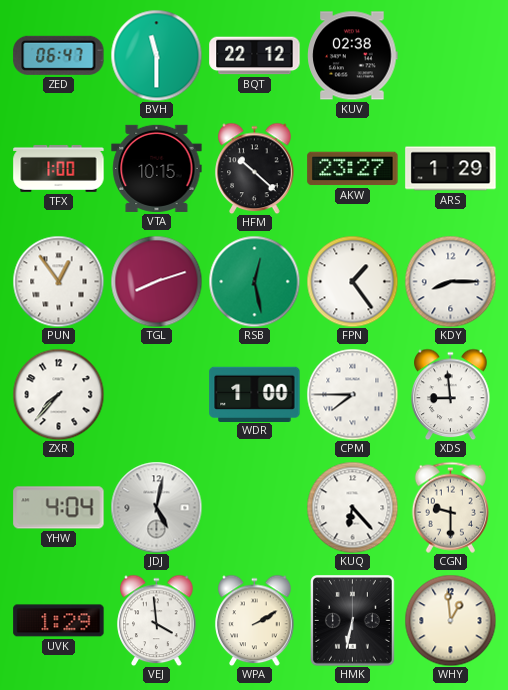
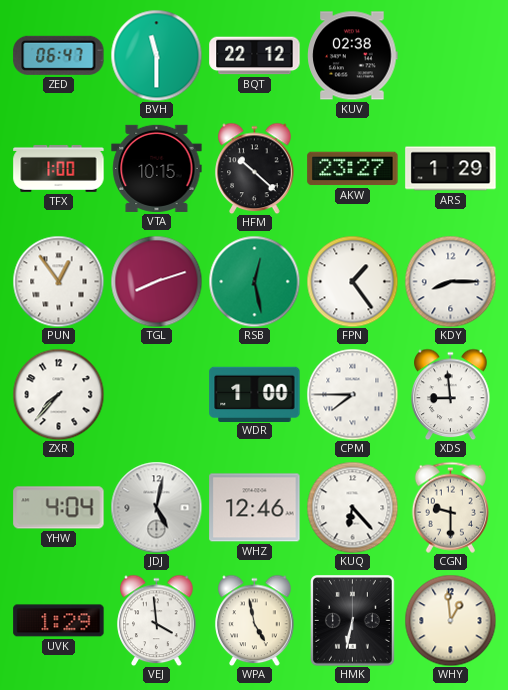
WHZ: none -> 12:46
WPA: 2:10 -> 4:58
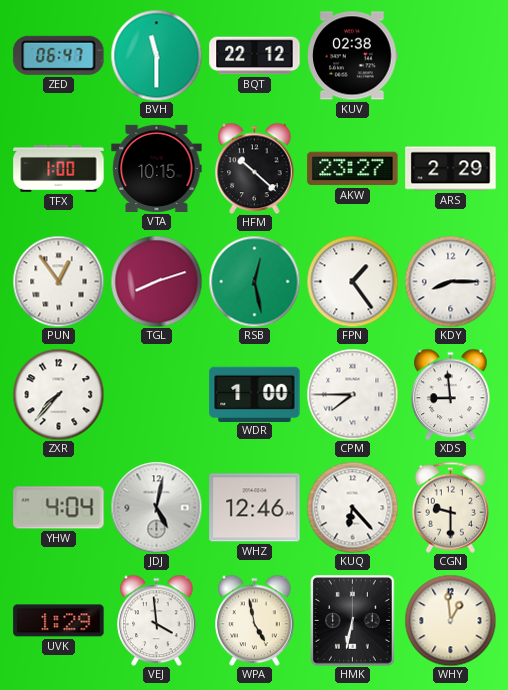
ARS: 1:29 -> 2:29
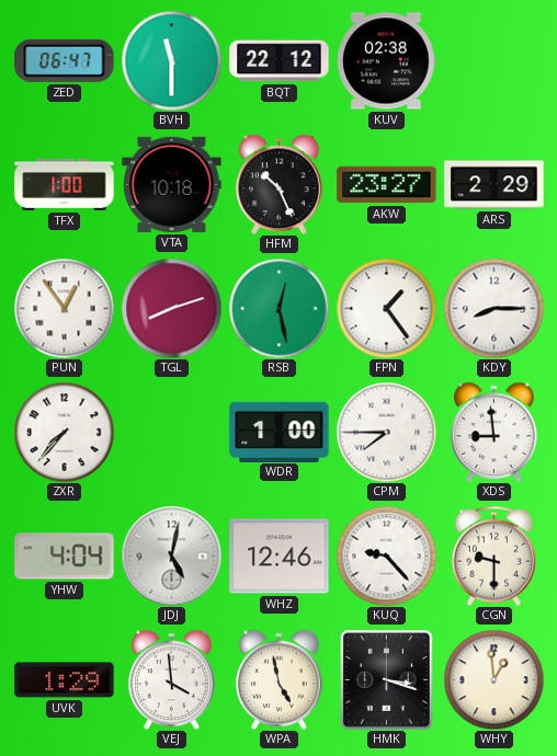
VTA: 10:15 -> 10:18
HFM: 10:22 -> 10:26
KUQ: 6:23 -> 9:23
HMK: 6:32 -> 3:18
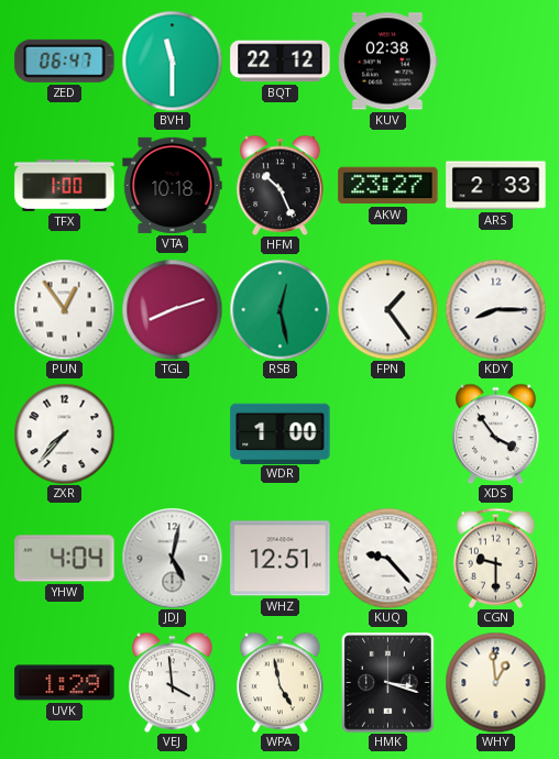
ARS: 2:29 -> 2:33
CPM: 7:45 -> none
XDS: 8:59 -> 3:54
WHZ: 12:46 -> 12:51
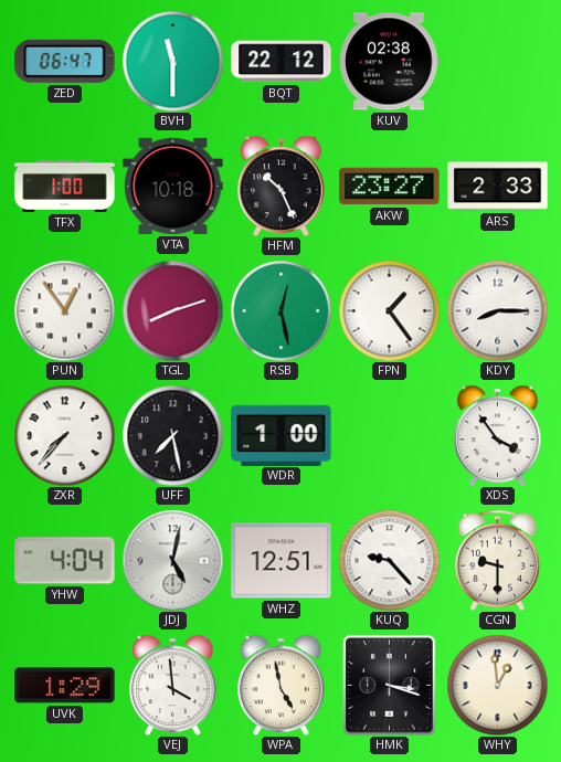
UFF: none -> 7:28
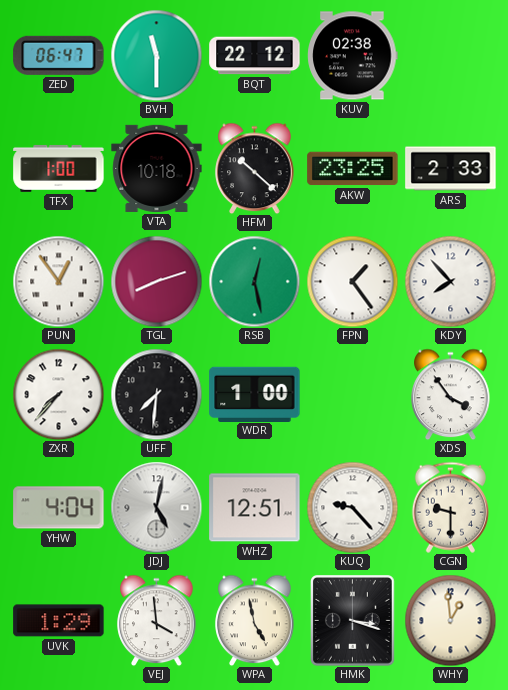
HFM: 10:26 -> 10:22
AKW: 23:27 -> 23:25
KDY: 8:15 -> 7:53
UFF: 7:28 -> 7:31
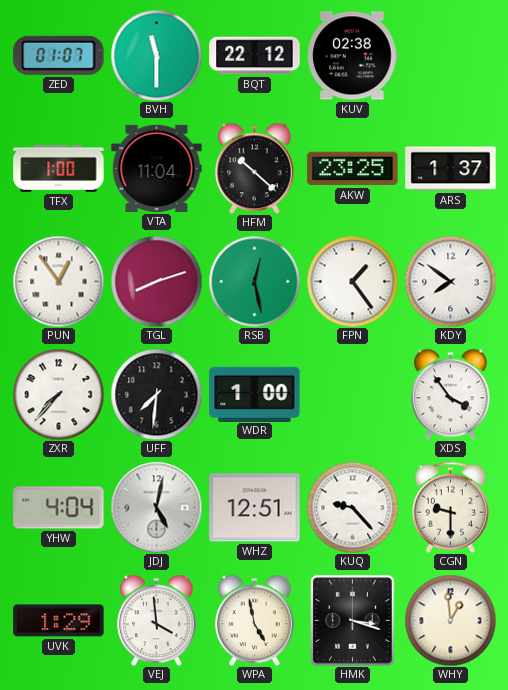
ZED: 06:47 -> 01:07
VTA: 10:18 -> 11:04
ARS: 2:33 -> 1:37
KDY: 7:53 -> 7:51
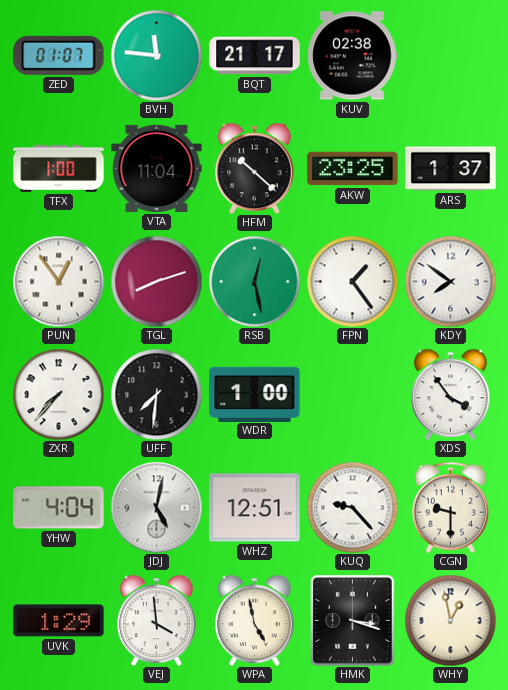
BVH: 11:30 -> 11:46
BQT: 22:12 -> 21:17
WHY: 12:59 -> 12:58
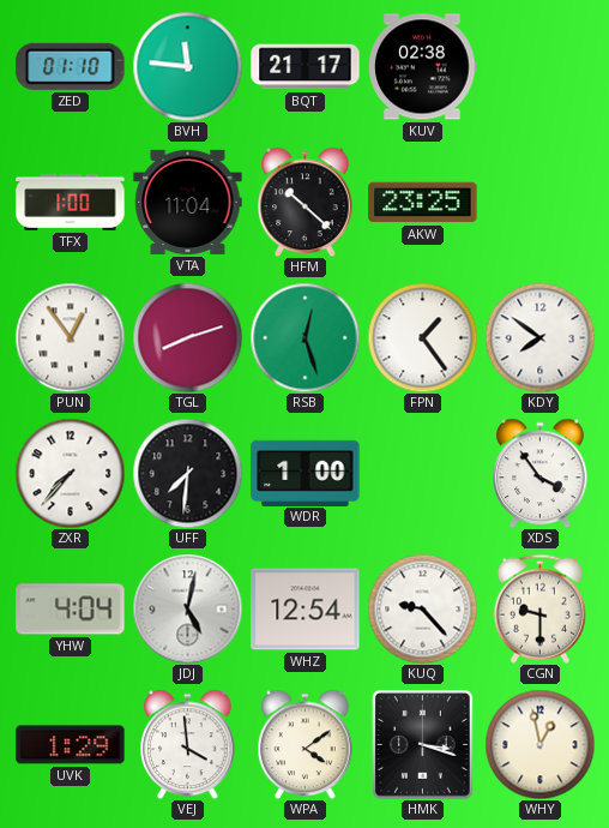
ZED: 01:07 -> 01:10
ARS: 1:37 -> none
RSB: 12:28 -> 12:27
WHZ: 12:51 -> 12:54
WPA: 4:58 -> 4:09
